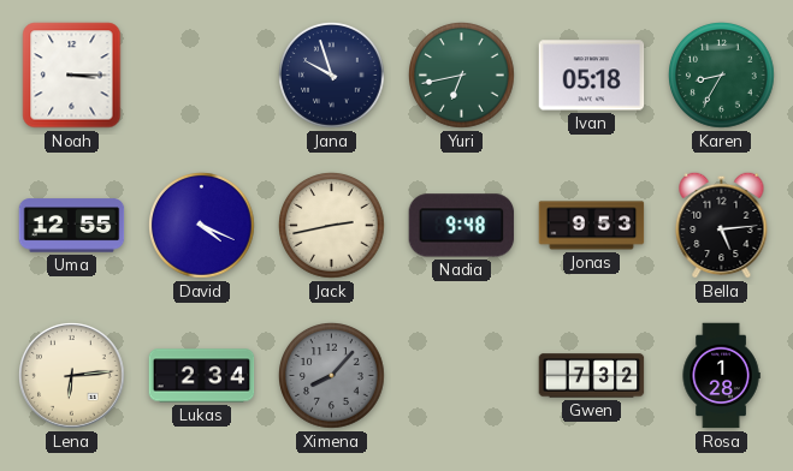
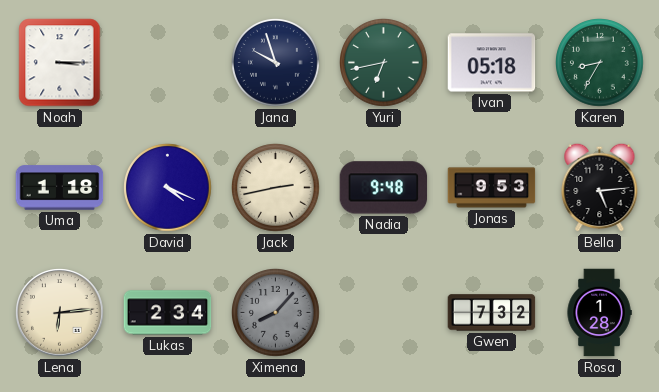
Uma: 12:55 -> 1:18
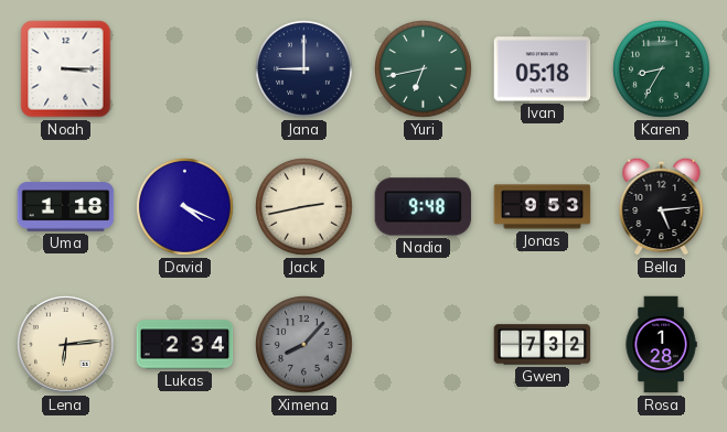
Jana: 9:57 -> 9:00
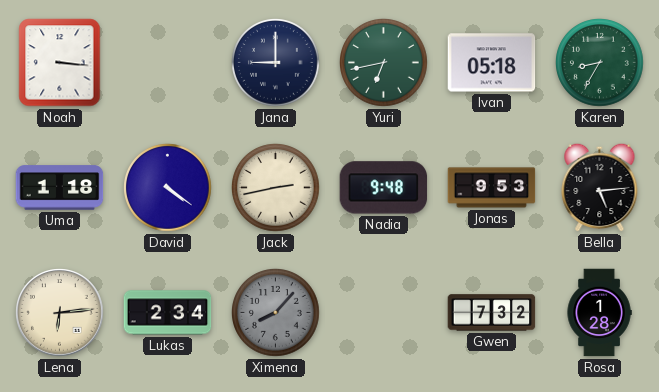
Noah: 3:15 -> 3:16
David: 4:19 -> 4:21
